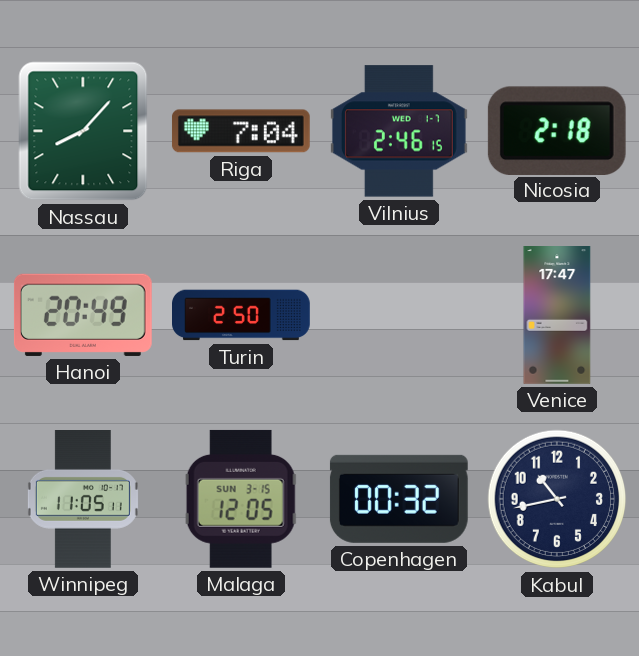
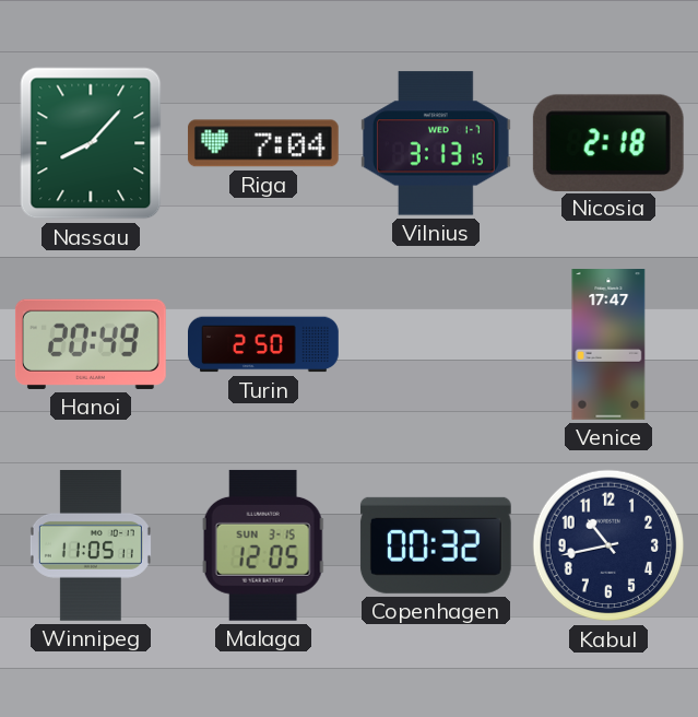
Vilnius: 2:46 -> 3:13
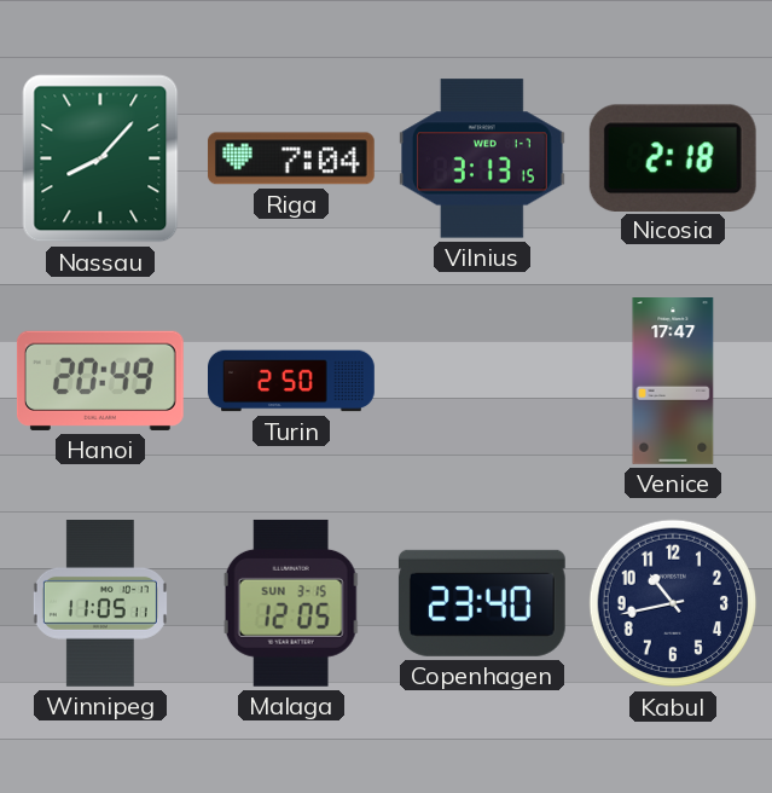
Copenhagen: 00:32 -> 23:40
